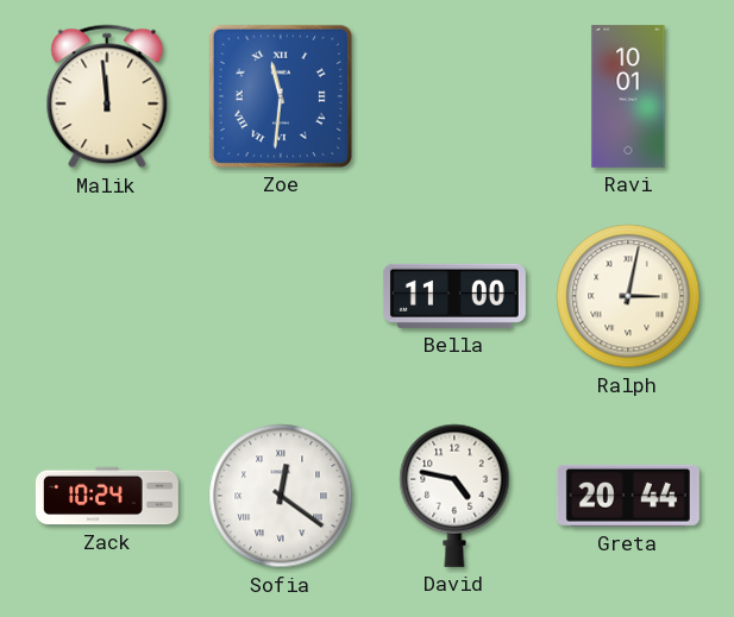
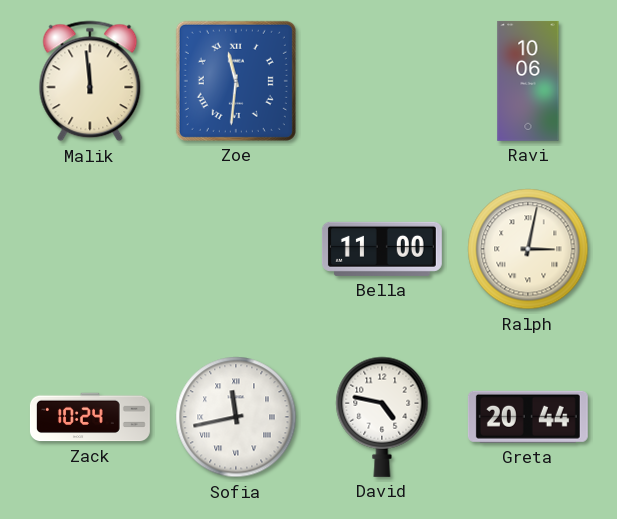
Ravi: 10:01 -> 10:06
Sofia: 12:21 -> 11:43
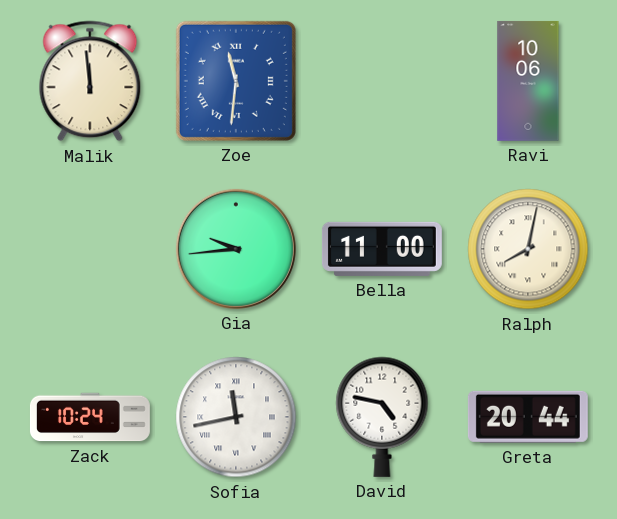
Gia: none -> 9:44
Ralph: 3:02 -> 8:02
